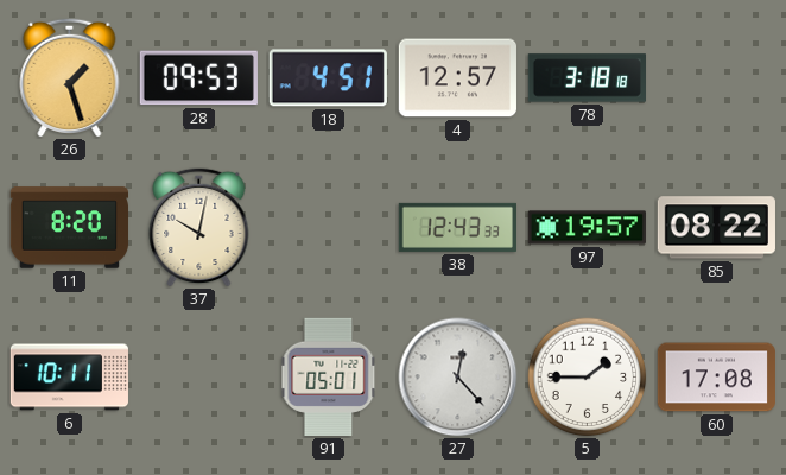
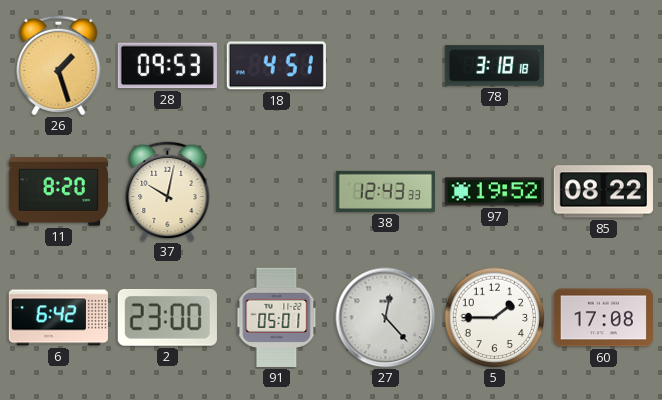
4: 12:57 -> none
97: 19:57 -> 19:52
6: 10:11 -> 6:42
2: none -> 23:00
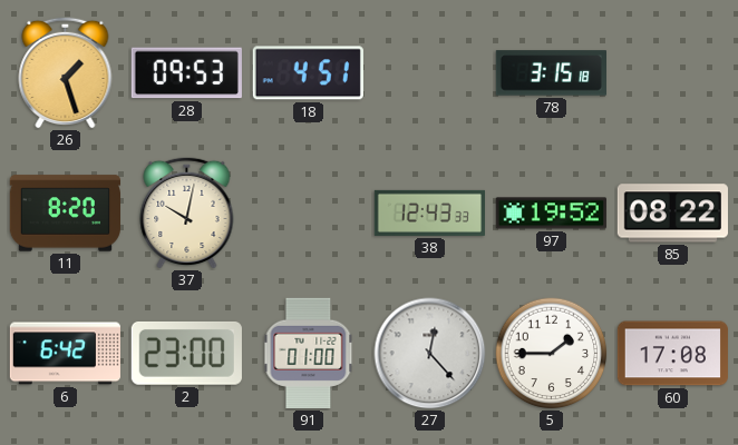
78: 3:18 -> 3:15
91: 05:01 -> 01:00
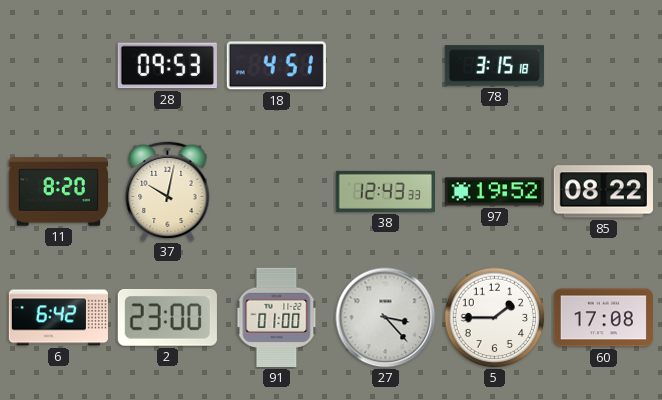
26: 1:27 -> none
27: 12:23 -> 3:23
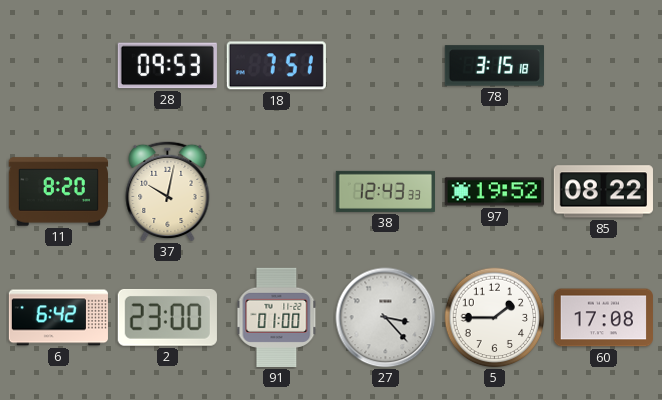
18: 4:51 -> 7:51
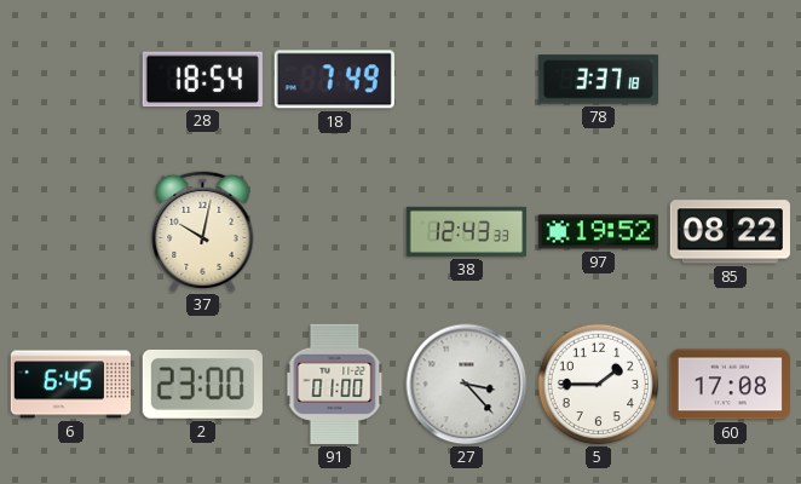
28: 09:53 -> 18:54
18: 7:51 -> 7:49
78: 3:15 -> 3:37
11: 8:20 -> none
6: 6:42 -> 6:45
